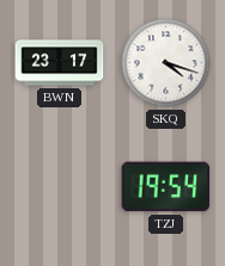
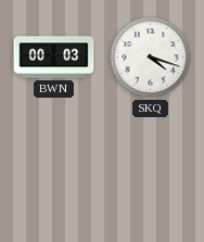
BWN: 23:17 -> 00:03
TZJ: 19:54 -> none
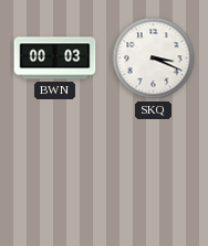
SKQ: 4:18 -> 3:19
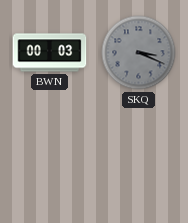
SKQ dial: white -> grey
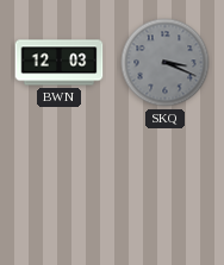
BWN: 00:03 -> 12:03
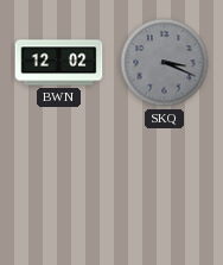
BWN: 12:03 -> 12:02
